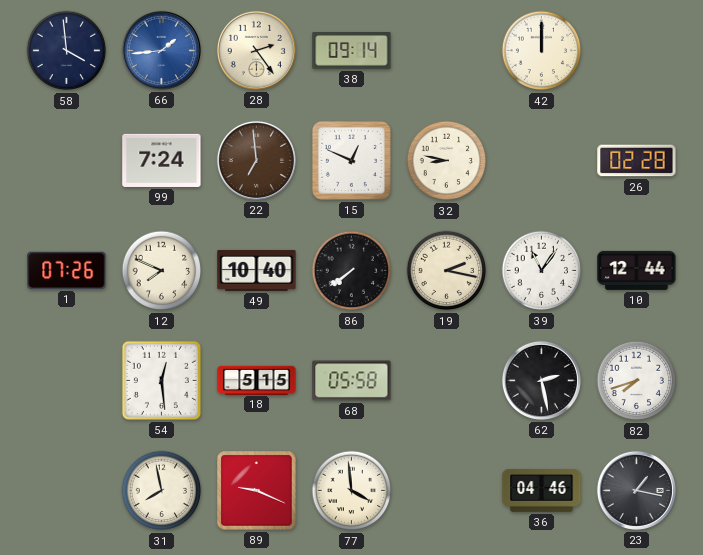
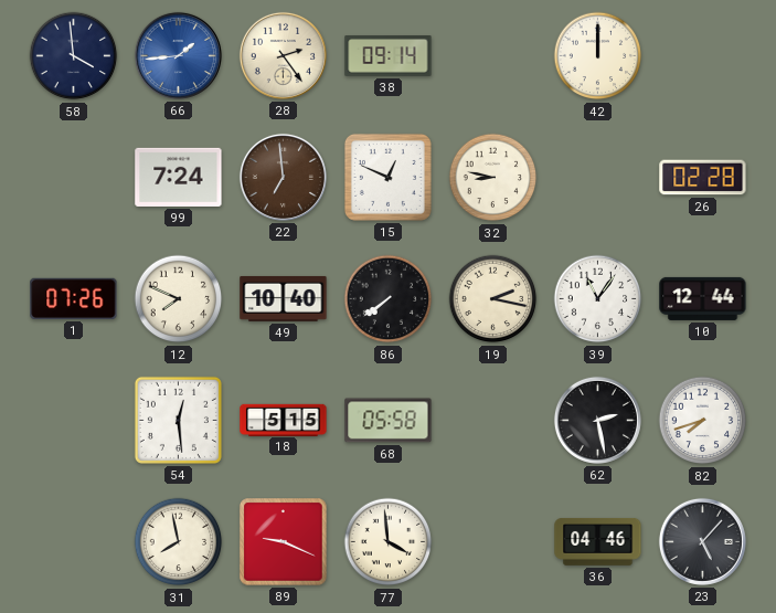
23: 1:17 -> 5:07
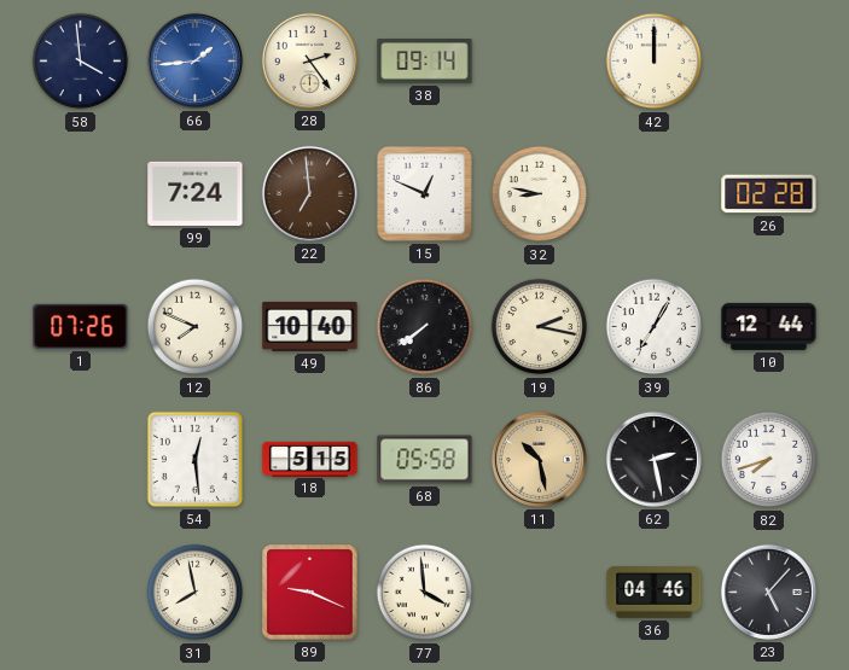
39: 11:06 -> 7:05
11: none -> 10:28
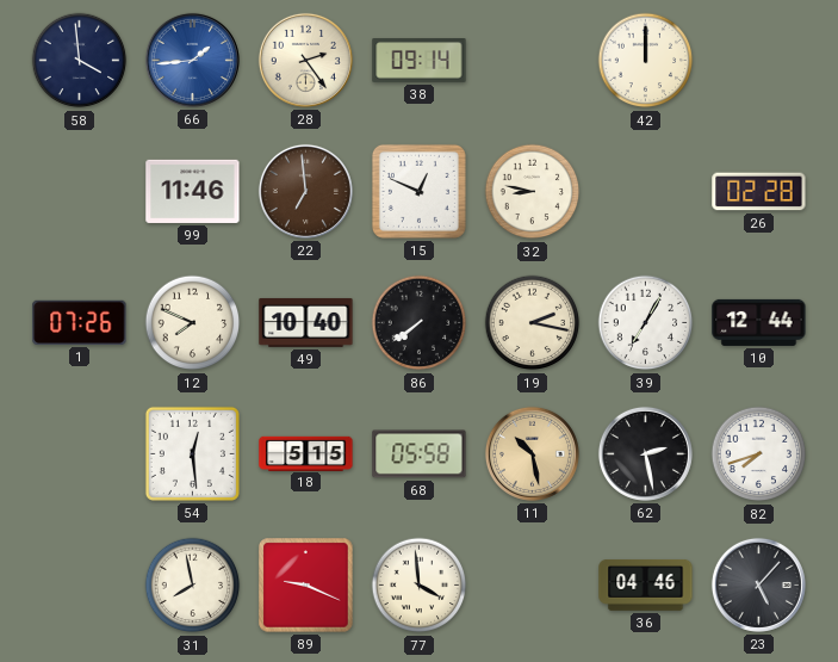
99: 7:24 -> 11:46
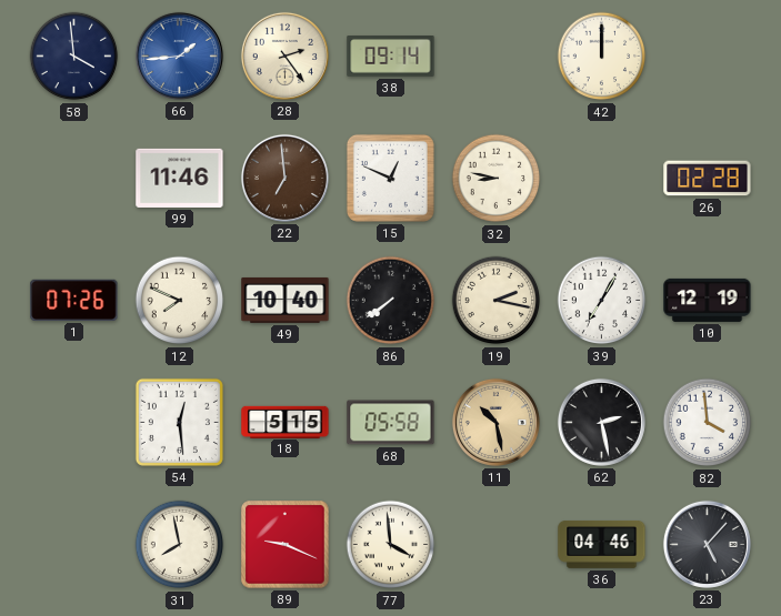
10: 12:44 -> 12:19
82: 7:42 -> 3:59
